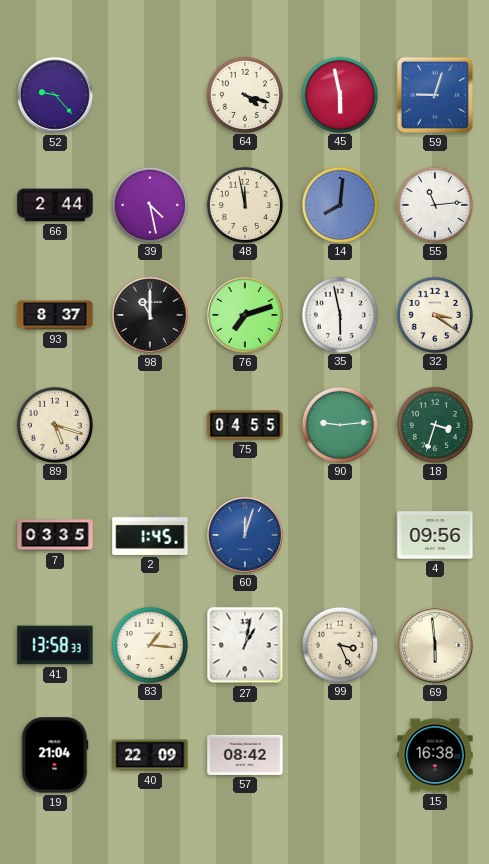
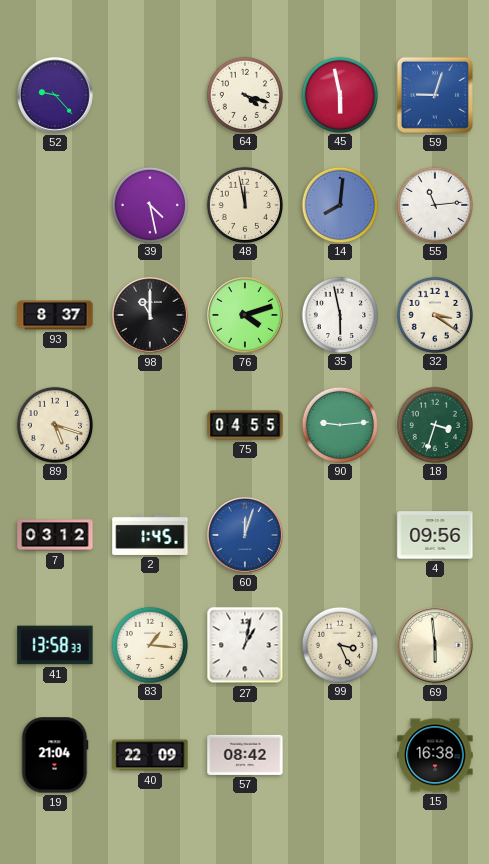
66: 2:44 -> none
76: 7:12 -> 4:12
7: 03:35 -> 03:12
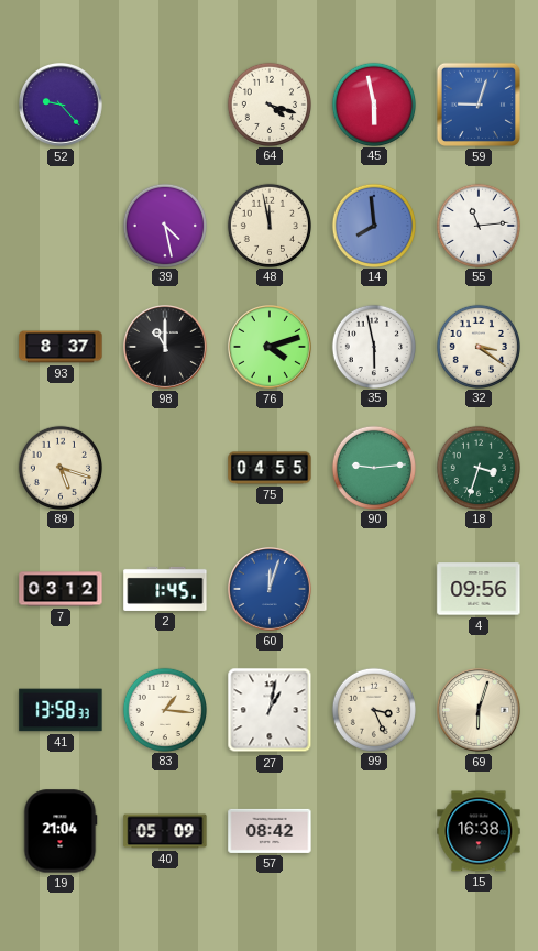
14: 8:01 -> 7:59
69: 5:59 -> 6:03
40: 22:09 -> 05:09
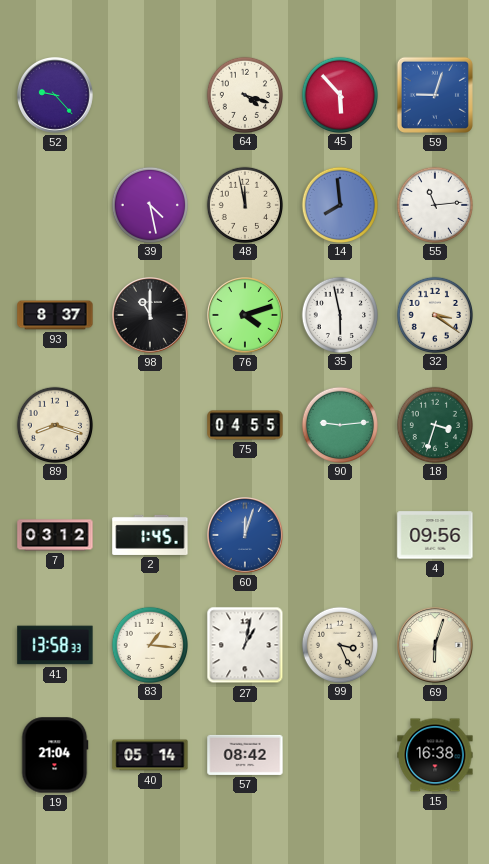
45: 5:58 -> 5:53
89: 5:18 -> 8:18
40: 05:09 -> 05:14
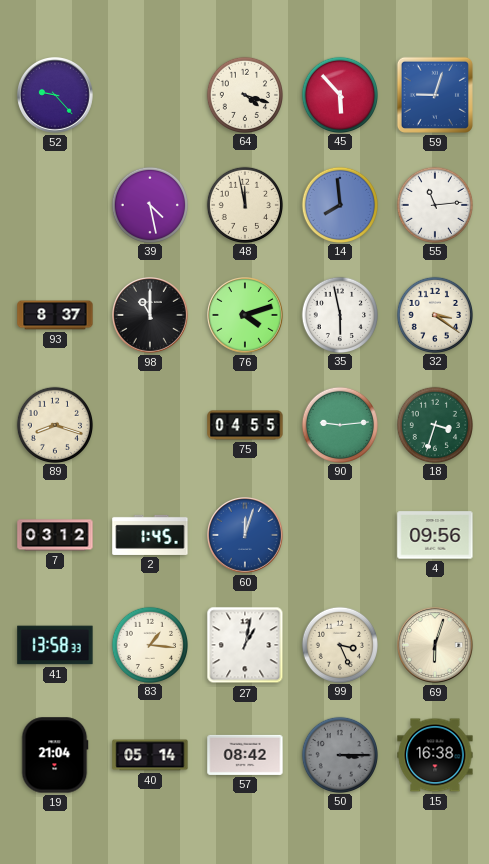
50: none -> 3:15
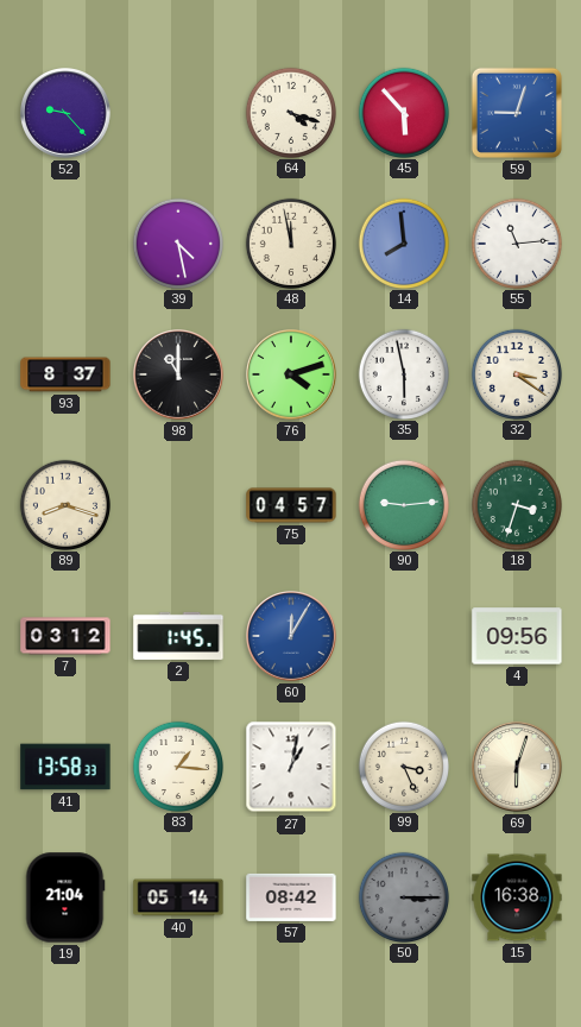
75: 04:55 -> 04:57
60: 12:03 -> 12:05
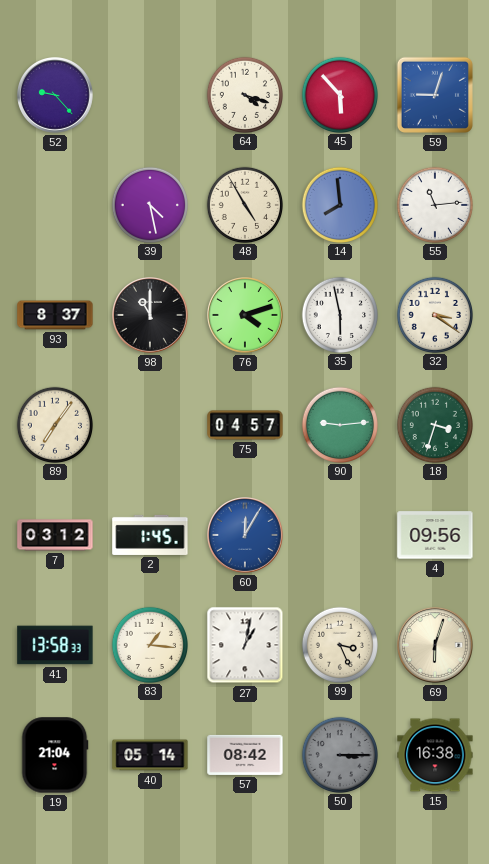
48: 11:58 -> 4:55
89: 8:18 -> 7:06
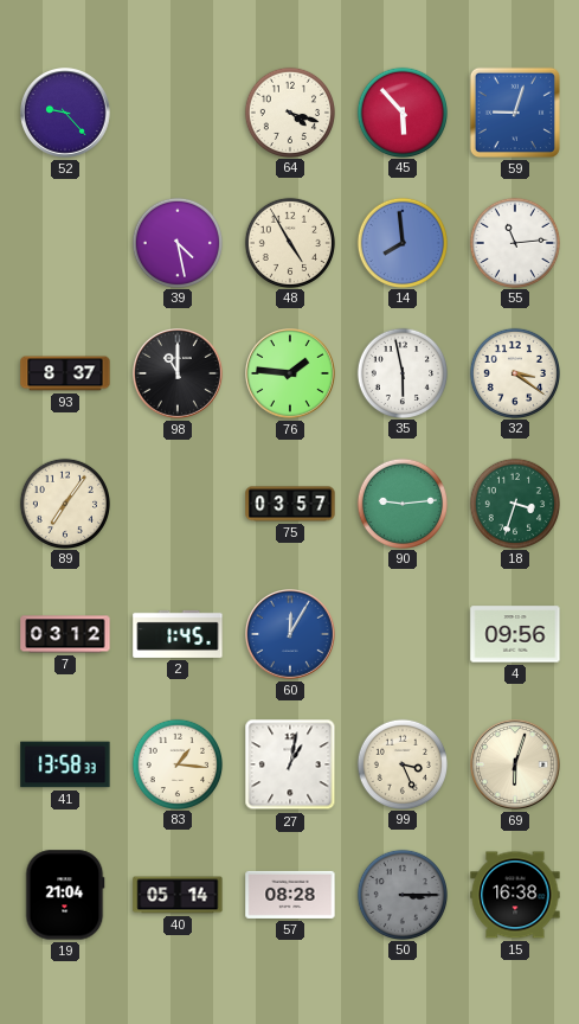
76: 4:12 -> 1:46
75: 04:57 -> 03:57
57: 08:42 -> 08:28
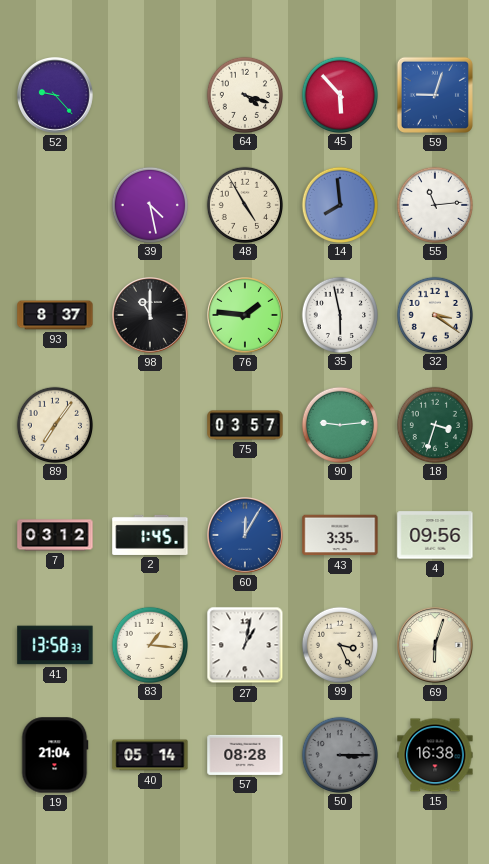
43: none -> 3:35
